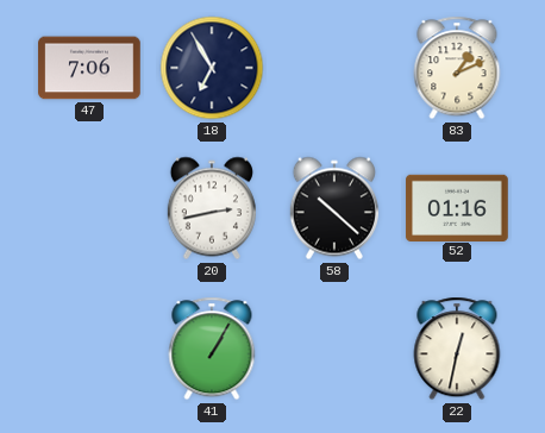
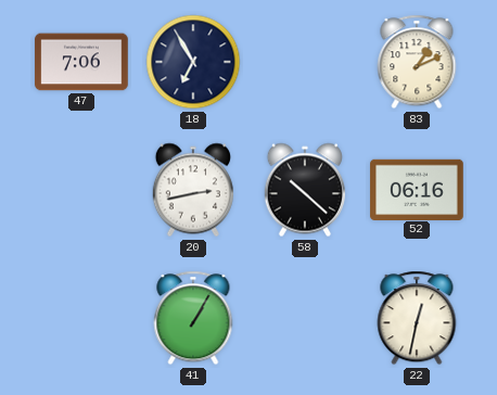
52: 01:16 -> 06:16
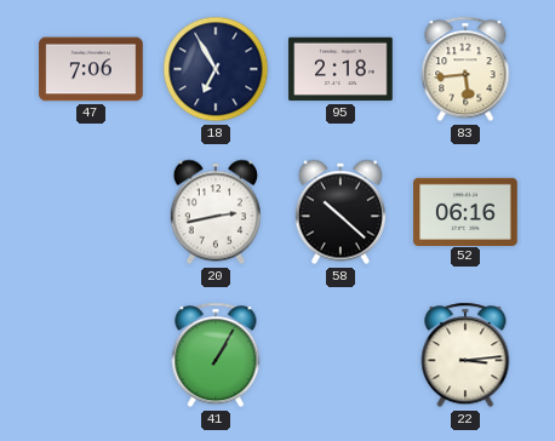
95: none -> 2:18
83: 1:11 -> 5:44
22: 12:32 -> 3:14
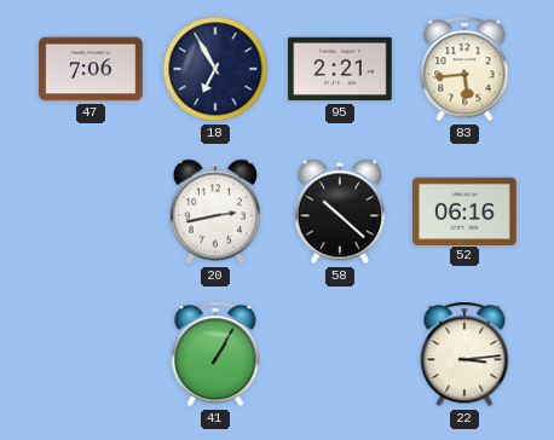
95: 2:18 -> 2:21
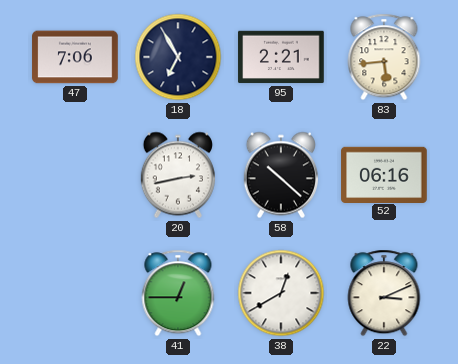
41: 1:05 -> 12:45
38: none -> 12:40
22: 3:14 -> 3:11
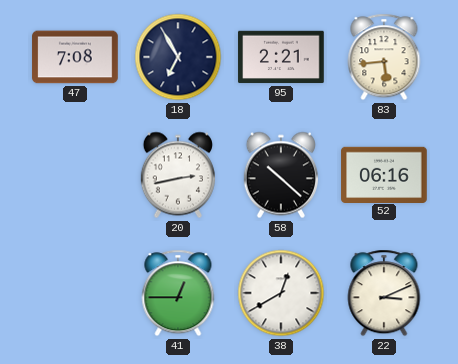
47: 7:06 -> 7:08
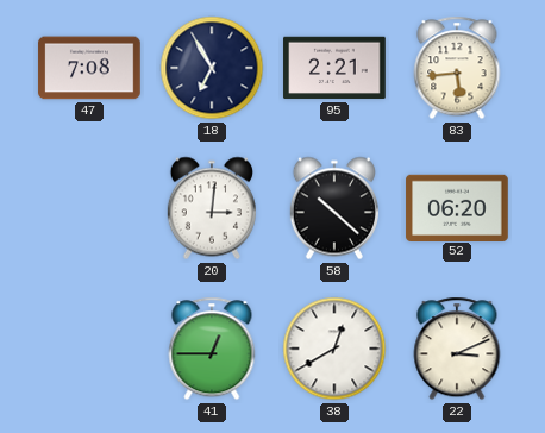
20: 2:43 -> 3:01
52: 06:16 -> 06:20
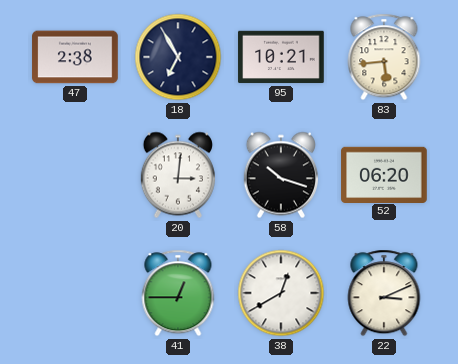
47: 7:08 -> 2:38
95: 2:21 -> 10:21
58: 10:22 -> 10:18
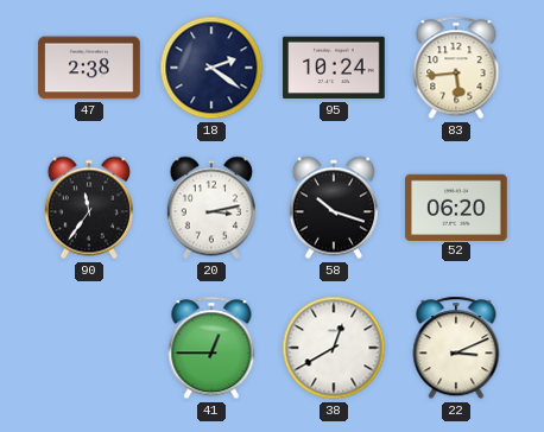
18: 6:55 -> 2:21
95: 10:21 -> 10:24
90: none -> 11:36
20: 3:01 -> 3:13
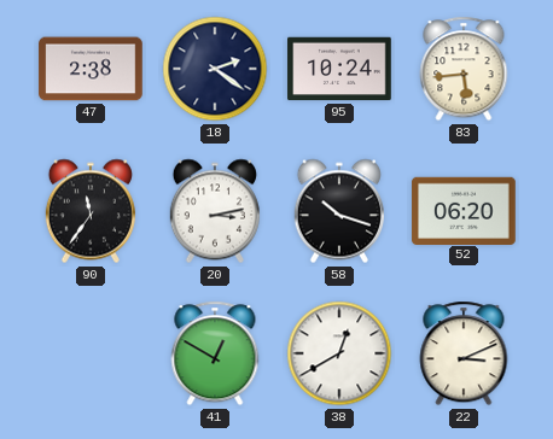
41: 12:45 -> 12:50
